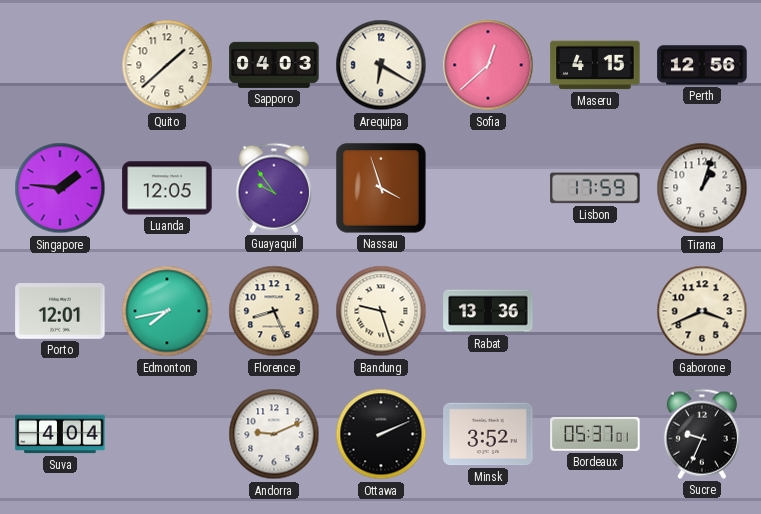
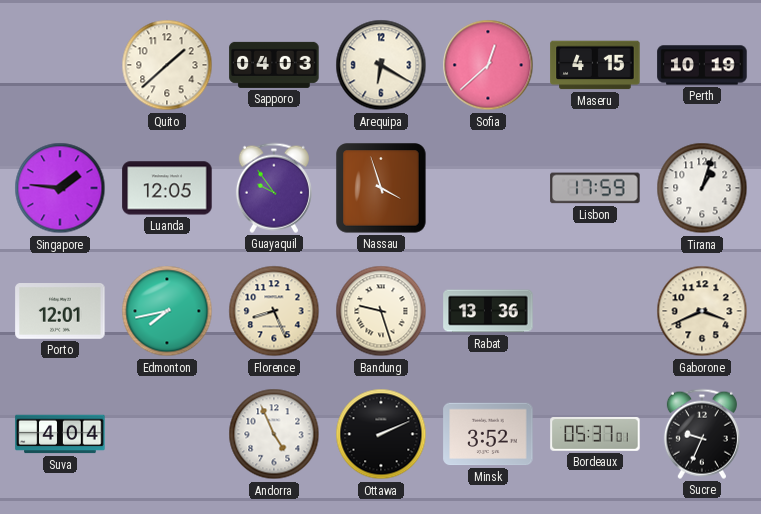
Perth: 12:56 -> 10:19
Andorra: 9:11 -> 4:56
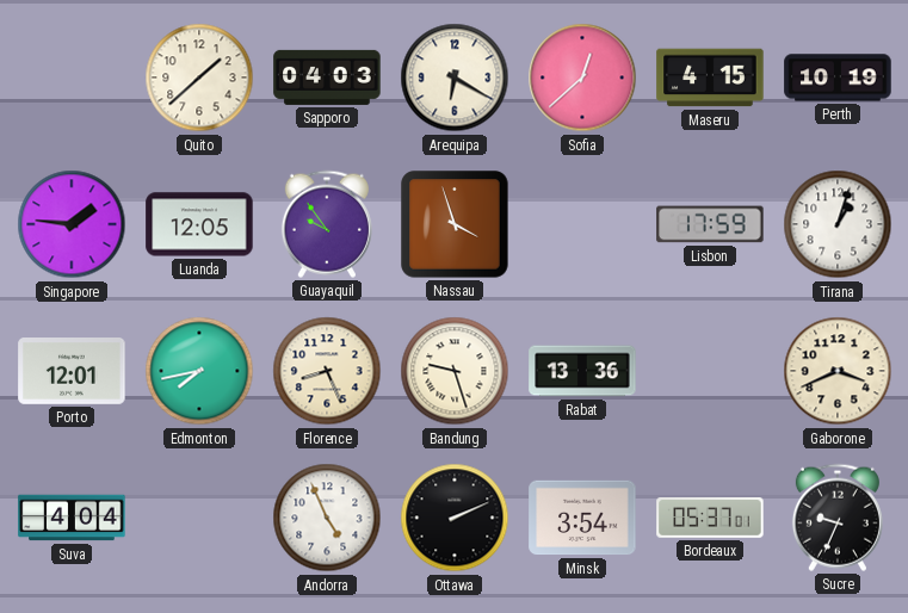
Minsk: 3:52 -> 3:54
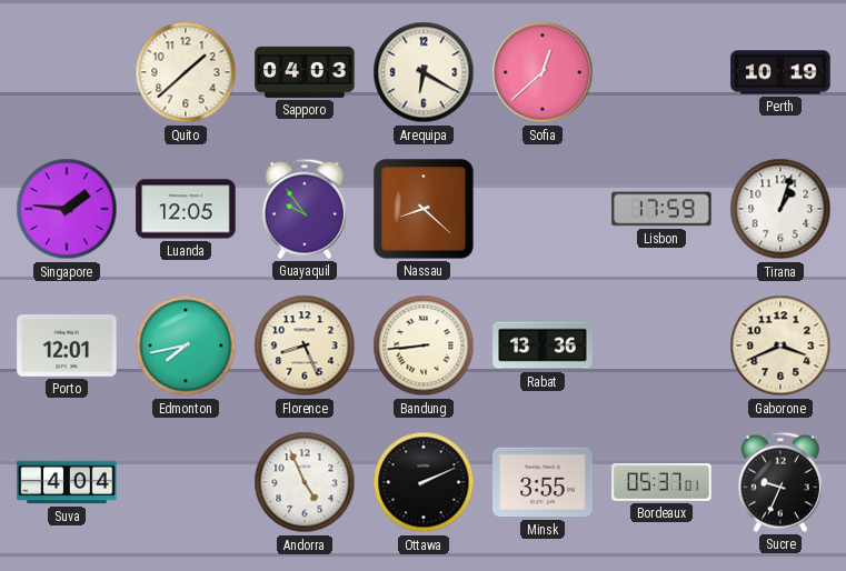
Maseru: 4:15 -> none
Nassau: 3:57 -> 8:22
Bandung: 9:27 -> 8:44
Minsk: 3:54 -> 3:55
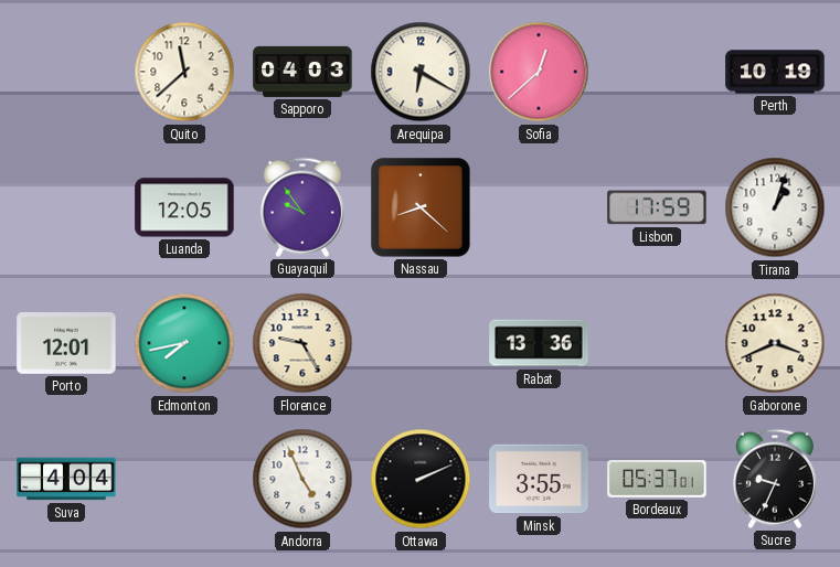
Quito: 1:38 -> 11:38
Singapore: 1:46 -> none
Florence: 8:26 -> 9:25
Bandung: 8:44 -> none
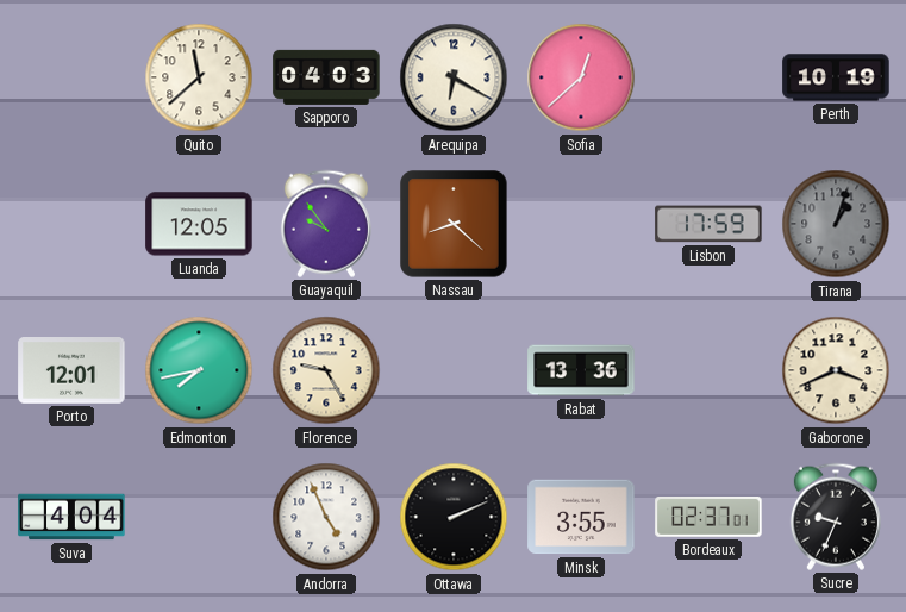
Tirana dial: white -> grey
Bordeaux: 05:37 -> 02:37
